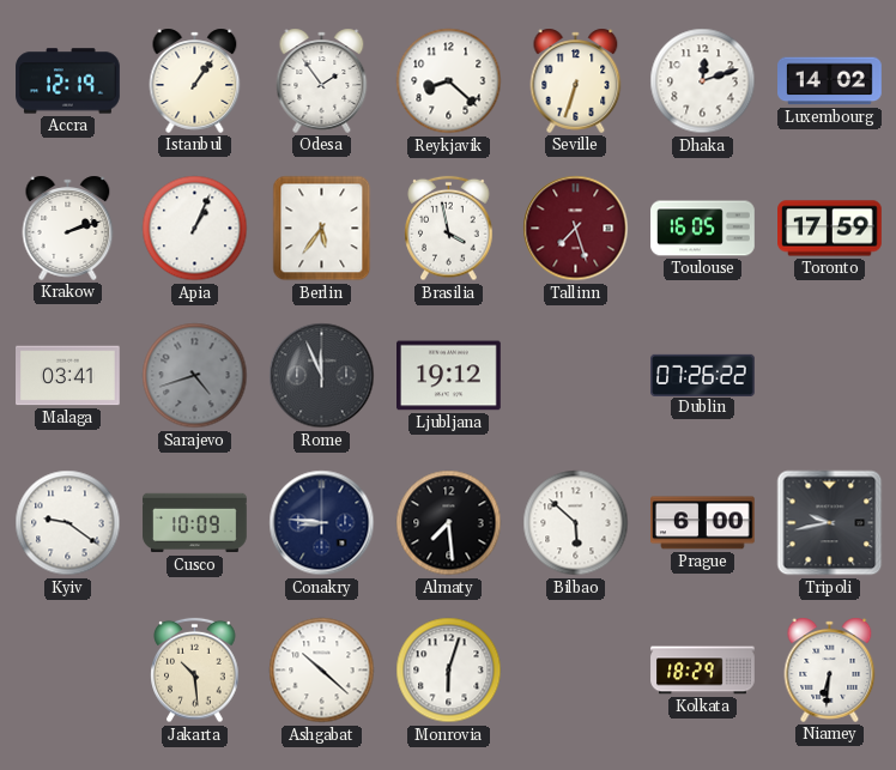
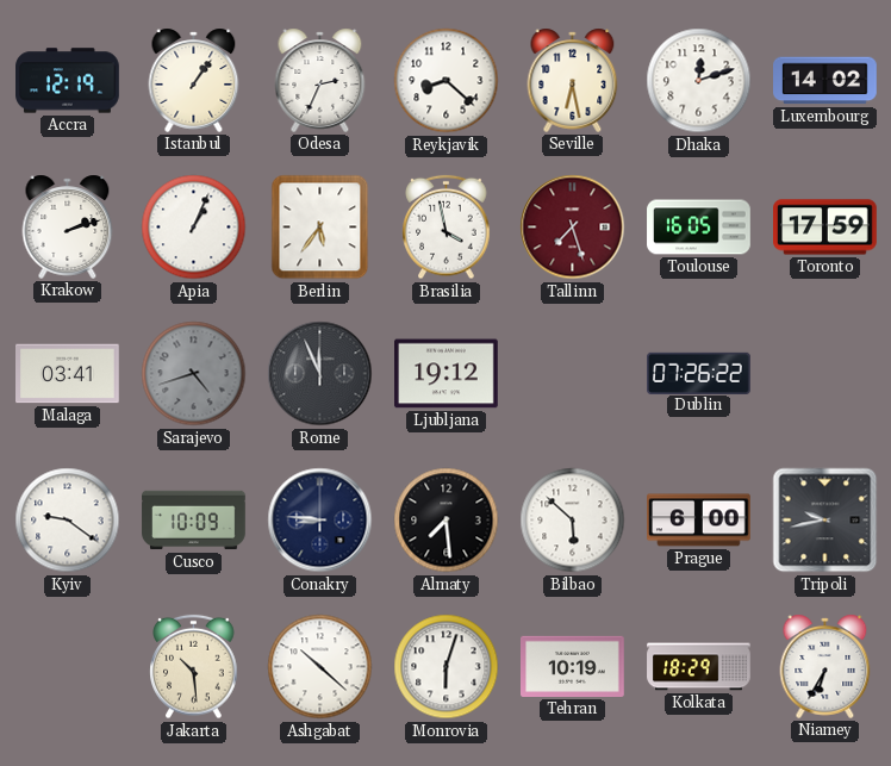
Odesa: 1:54 -> 2:34
Seville: 6:33 -> 6:28
Tehran: none -> 10:19
Niamey: 6:31 -> 6:35
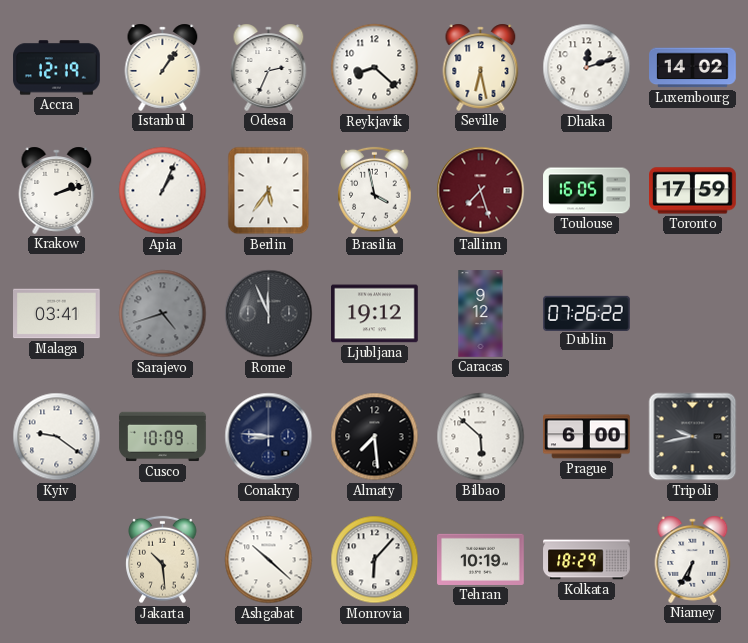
Caracas: none -> 9:12
Monrovia: 6:03 -> 6:07
